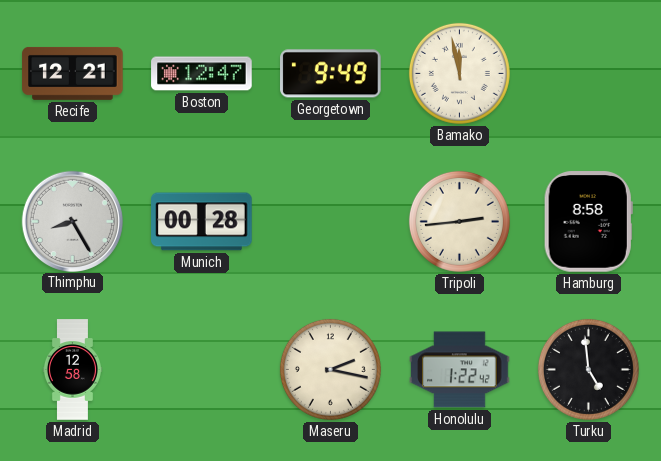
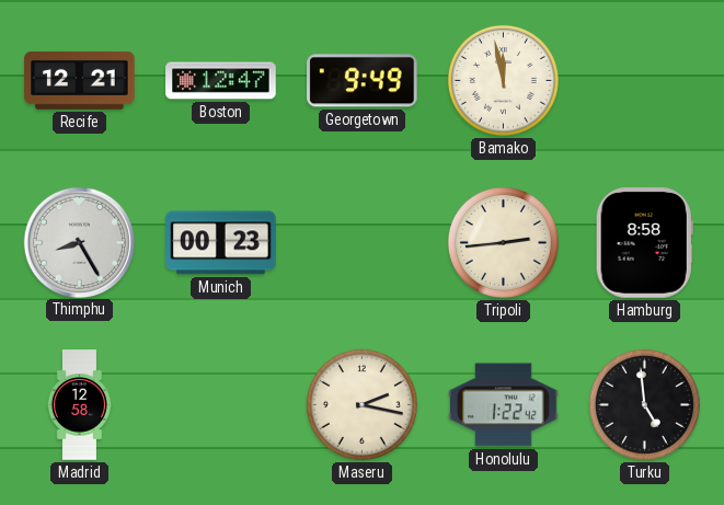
Munich: 00:28 -> 00:23
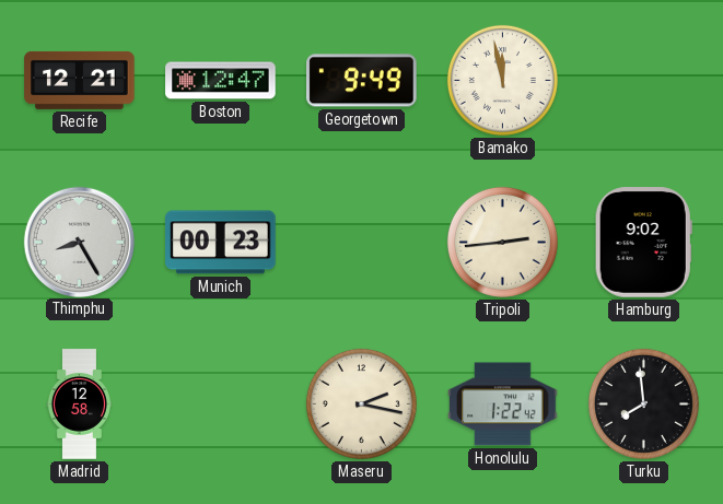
Hamburg: 8:58 -> 9:02
Turku: 4:59 -> 7:59
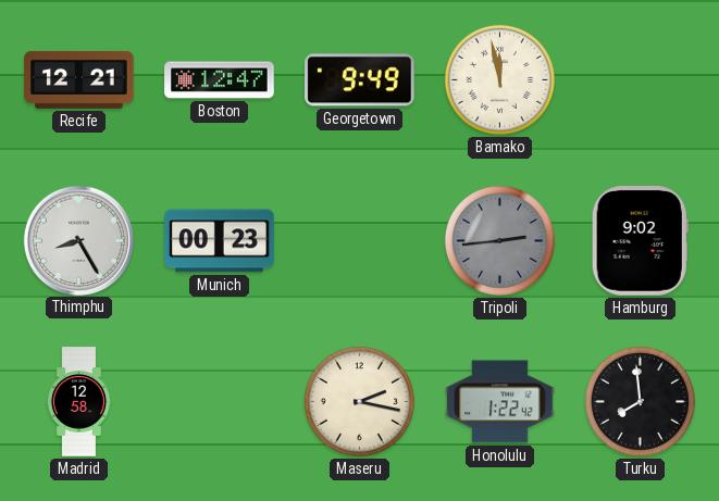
Tripoli dial: cream -> grey
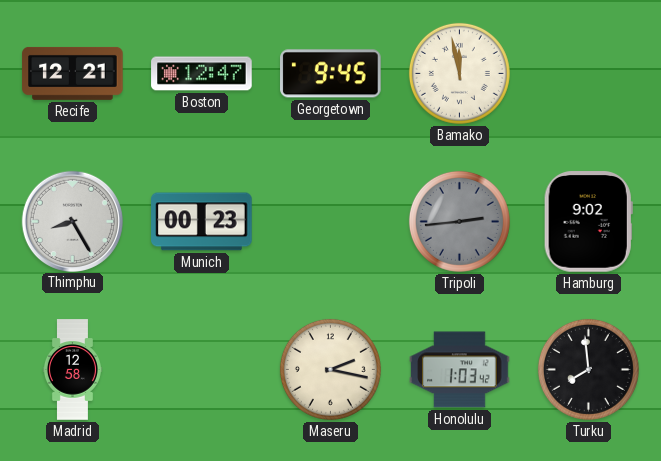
Georgetown: 9:49 -> 9:45
Honolulu: 1:22 -> 1:03
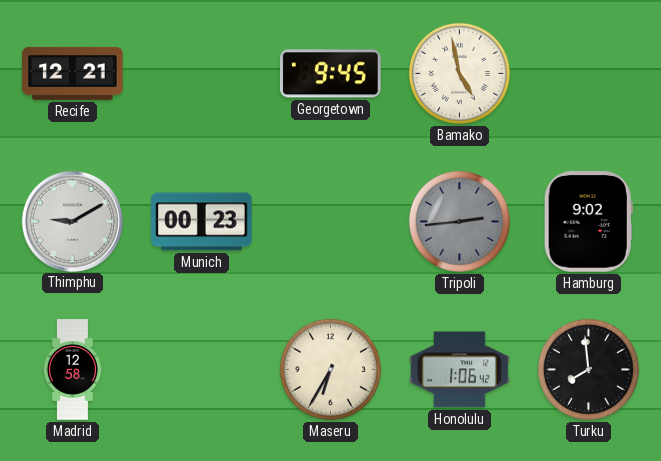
Boston: 12:47 -> none
Bamako: 11:58 -> 4:58
Thimphu: 8:25 -> 9:10
Maseru: 2:17 -> 6:35
Honolulu: 1:03 -> 1:06
